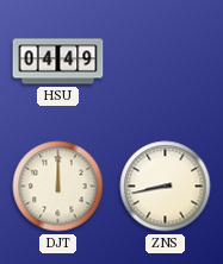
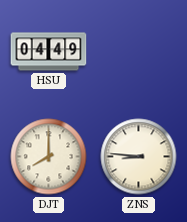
DJT: 12:00 -> 8:00
ZNS: 8:43 -> 8:46
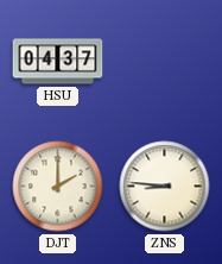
HSU: 04:49 -> 04:37
DJT: 8:00 -> 2:00
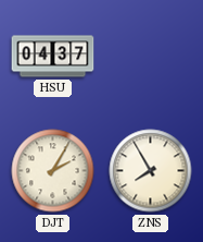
DJT: 2:00 -> 2:05
ZNS: 8:46 -> 7:55
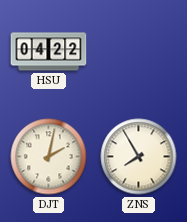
HSU: 04:37 -> 04:22
DJT: 2:05 -> 2:02
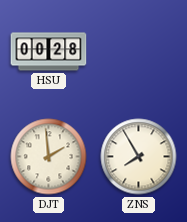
HSU: 04:22 -> 00:28
DJT: 2:02 -> 1:59
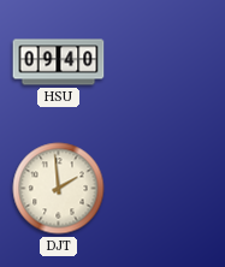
HSU: 00:28 -> 09:40
ZNS: 7:55 -> none
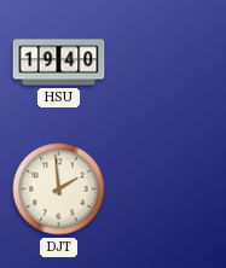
HSU: 09:40 -> 19:40
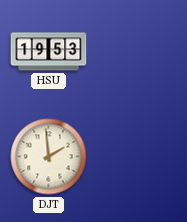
HSU: 19:40 -> 19:53
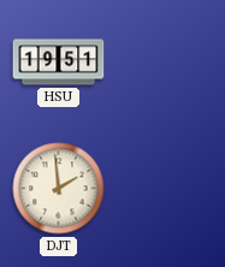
HSU: 19:53 -> 19:51
